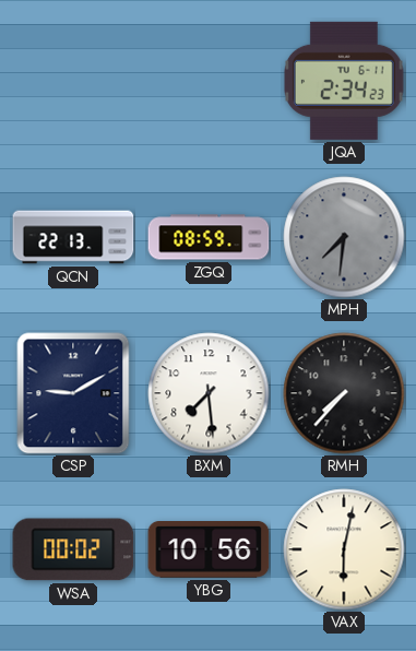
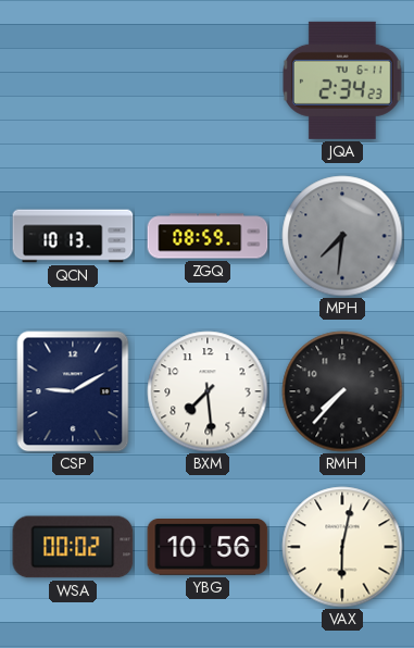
QCN: 22:13 -> 10:13
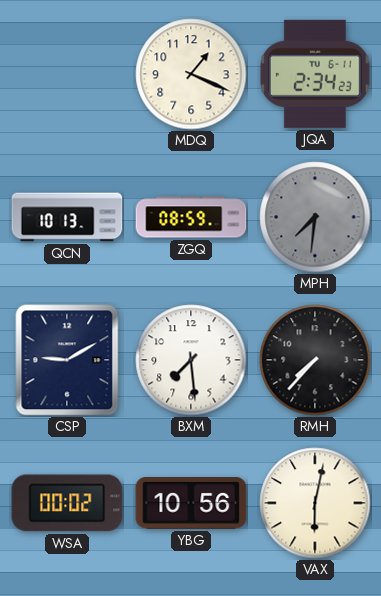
MDQ: none -> 1:19
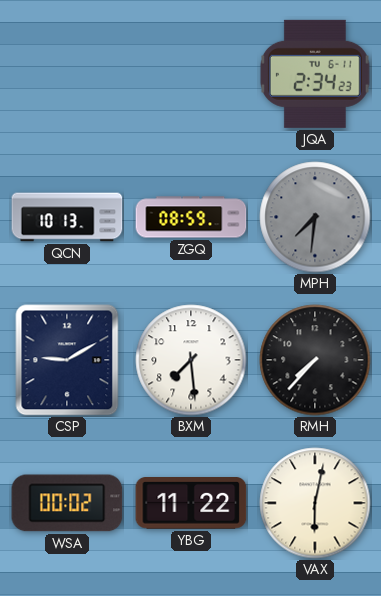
MDQ: 1:19 -> none
YBG: 10:56 -> 11:22
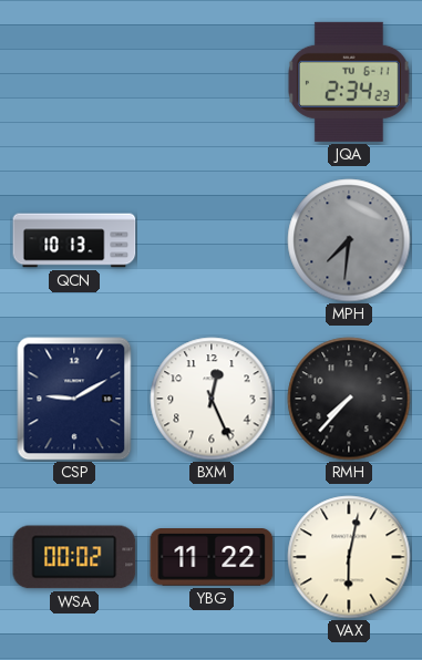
ZGQ: 08:59 -> none
BXM: 7:29 -> 12:26
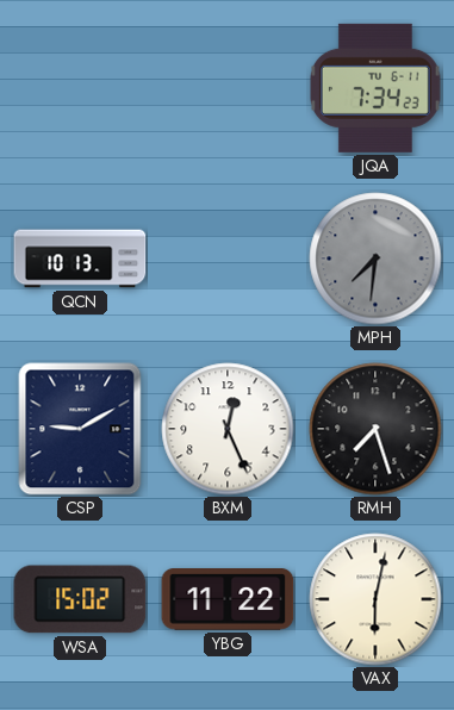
JQA: 2:34 -> 7:34
RMH: 7:37 -> 7:27
WSA: 00:02 -> 15:02
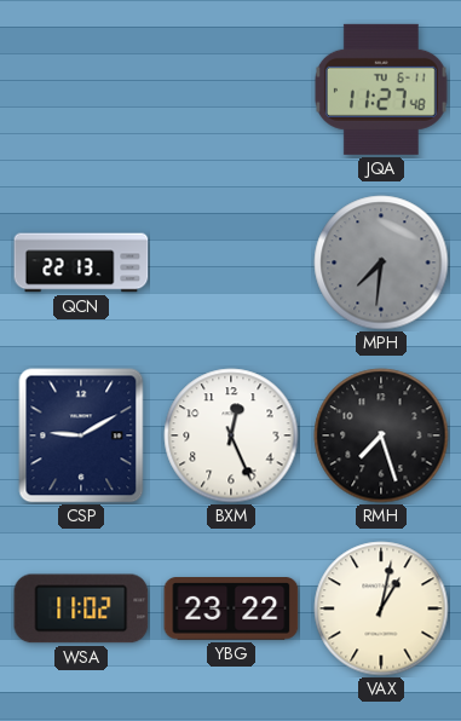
JQA: 7:34 -> 11:27
QCN: 10:13 -> 22:13
WSA: 15:02 -> 11:02
YBG: 11:22 -> 23:22
VAX: 6:02 -> 1:02
